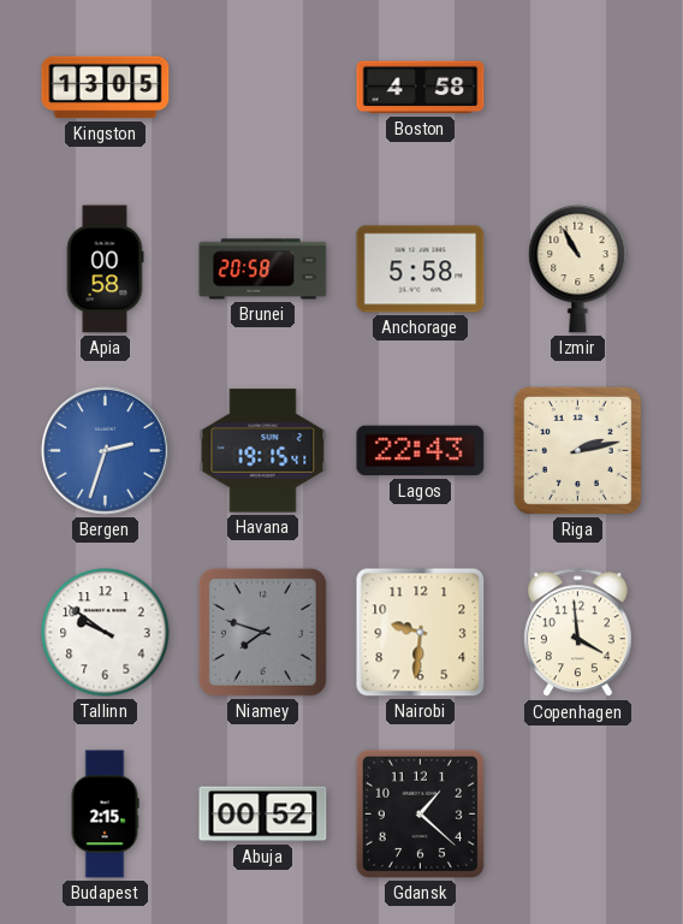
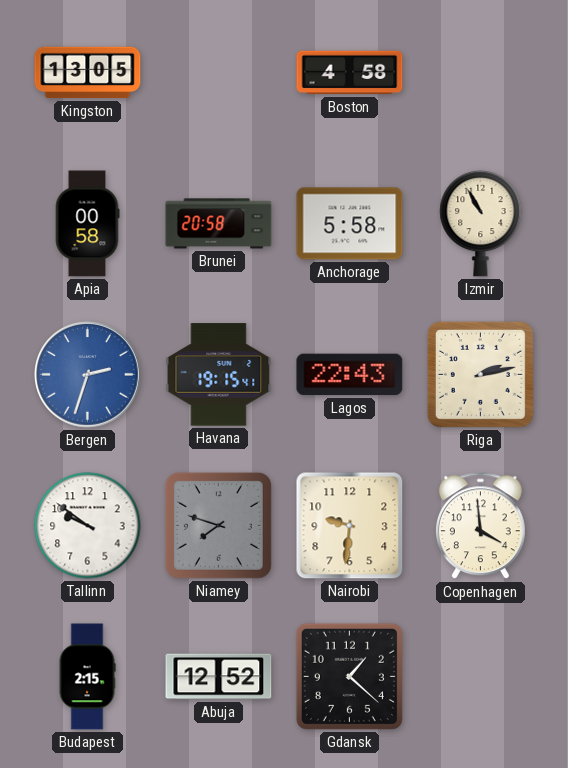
Abuja: 00:52 -> 12:52
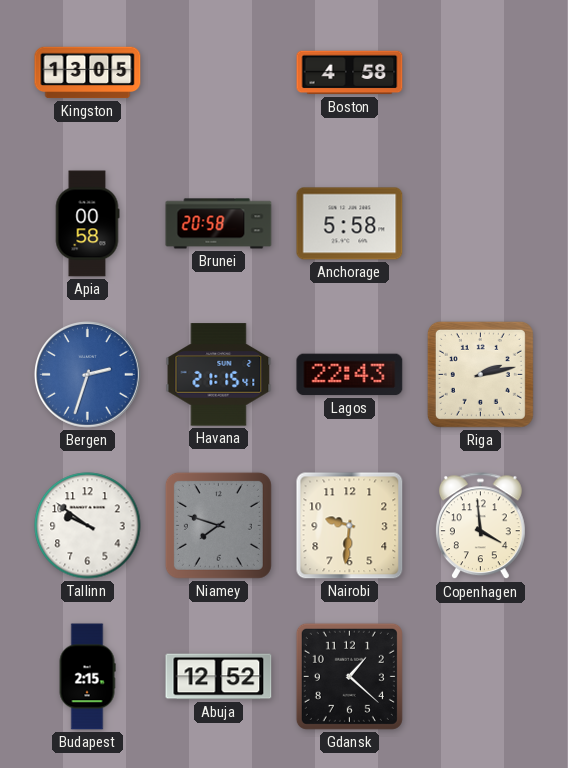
Izmir: 10:55 -> none
Havana: 19:15 -> 21:15
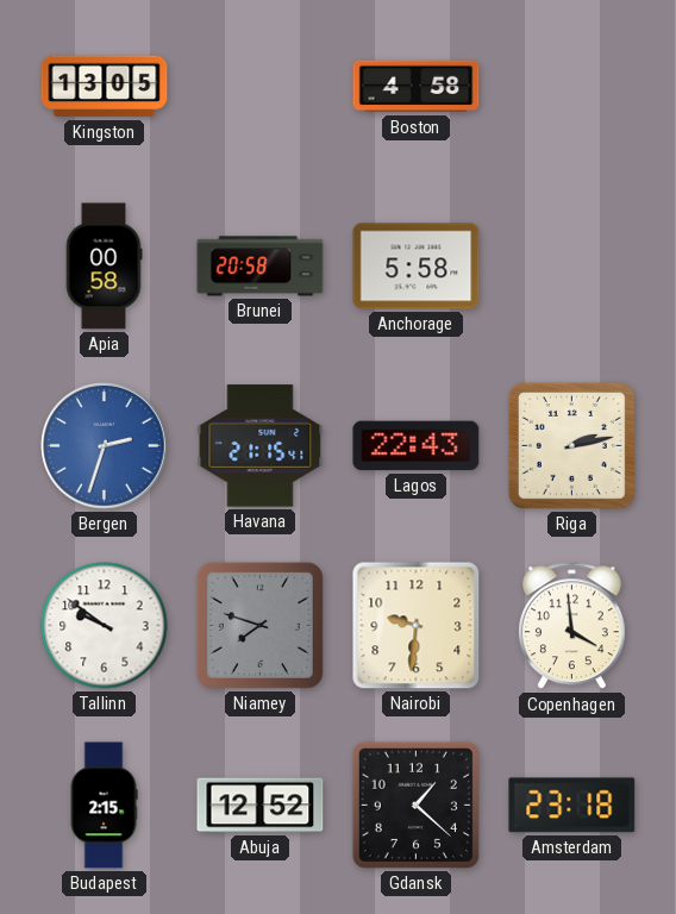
Amsterdam: none -> 23:18
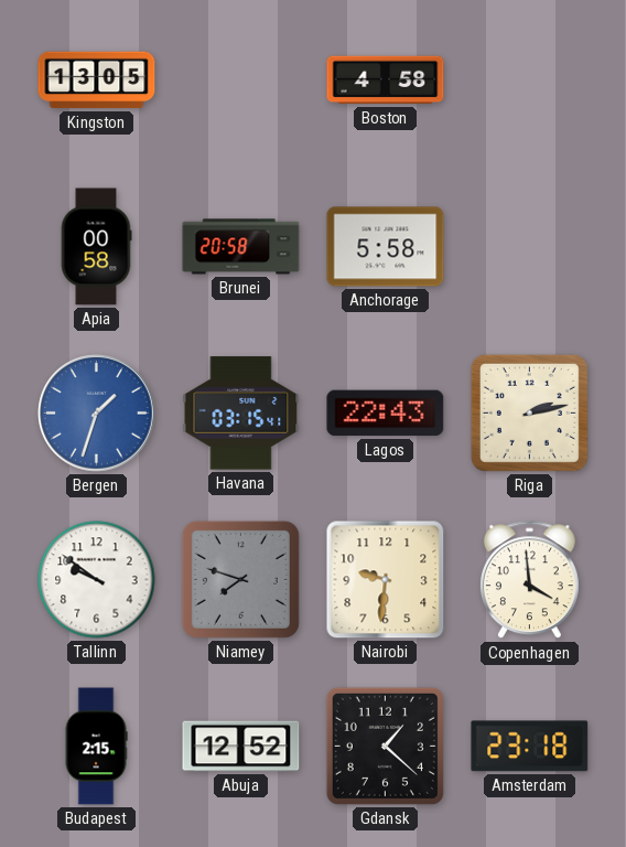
Bergen: 2:33 -> 1:33
Havana: 21:15 -> 03:15
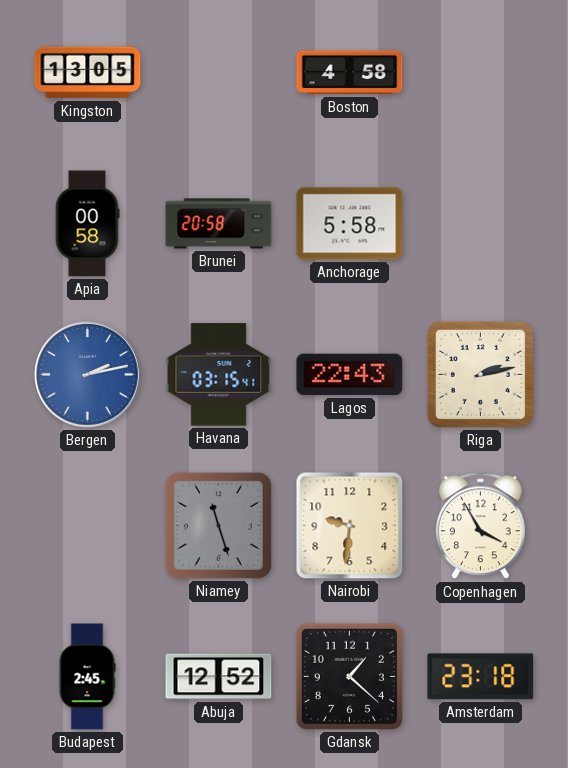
Bergen: 1:33 -> 2:13
Tallinn: 9:51 -> none
Niamey: 7:48 -> 11:27
Copenhagen: 3:59 -> 3:55
Budapest: 2:15 -> 2:45
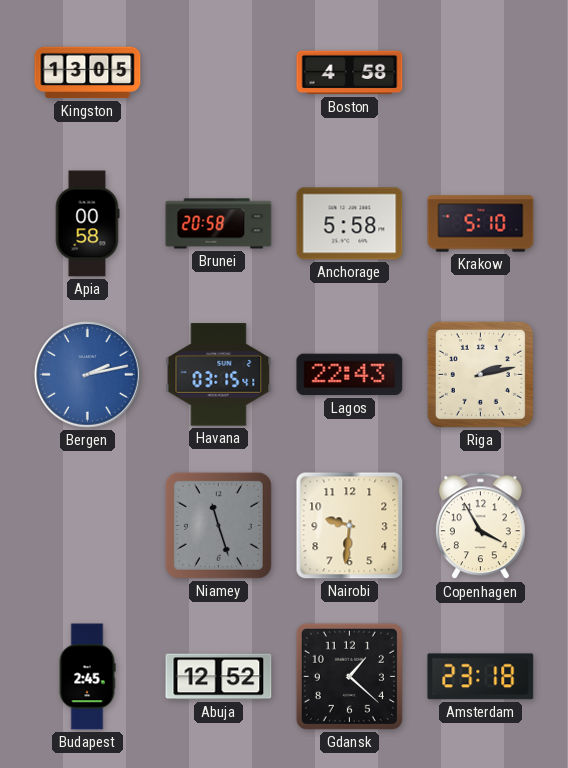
Krakow: none -> 5:10
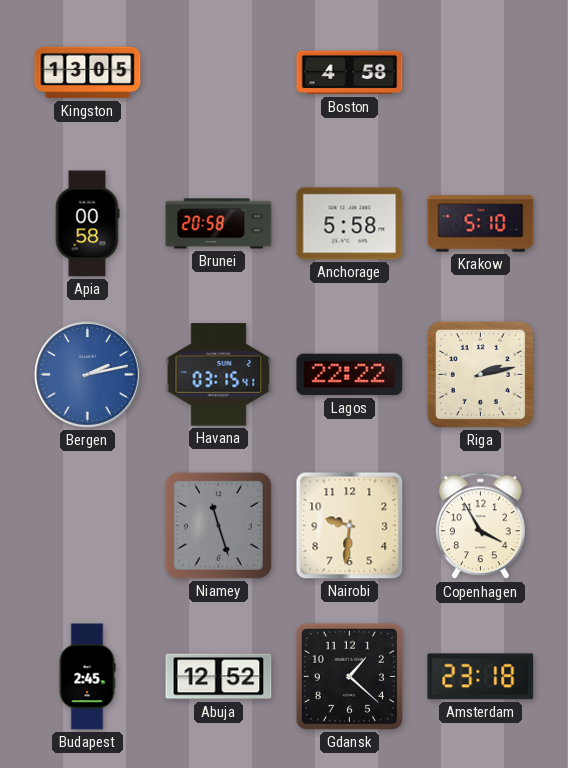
Lagos: 22:43 -> 22:22
